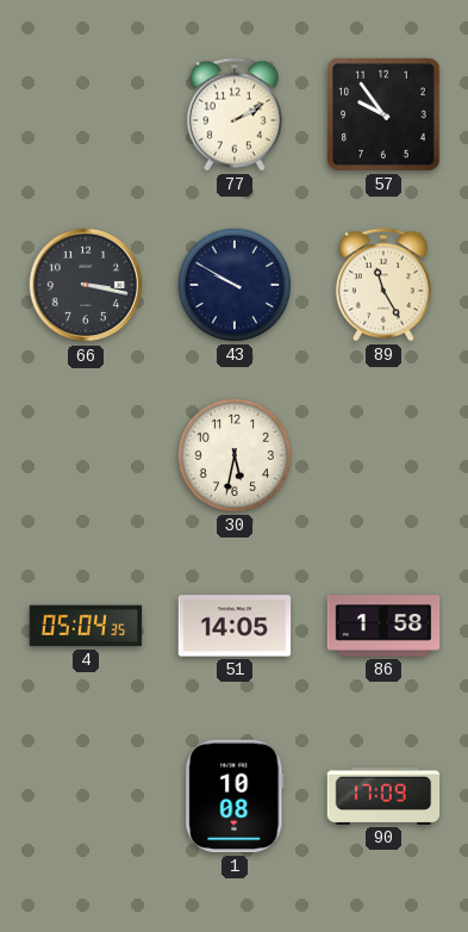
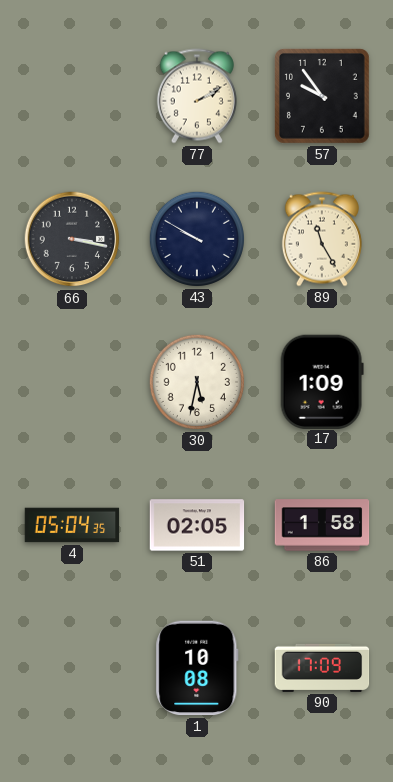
17: none -> 1:09
51: 14:05 -> 02:05
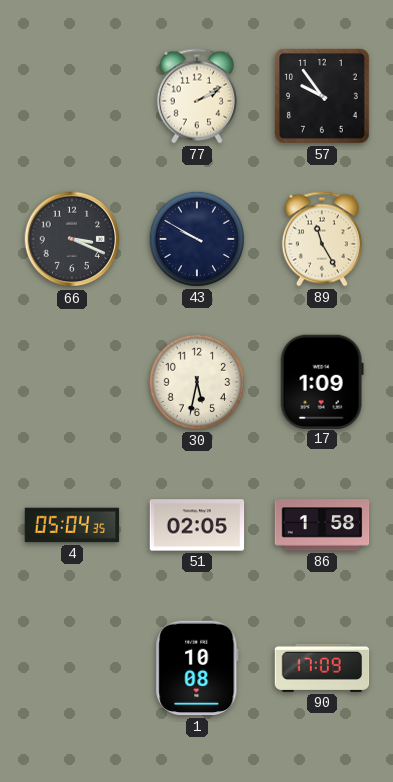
66: 3:17 -> 3:19
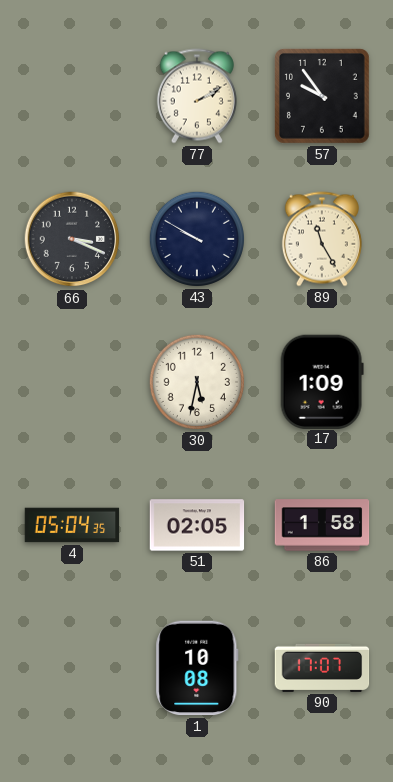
90: 17:09 -> 17:07
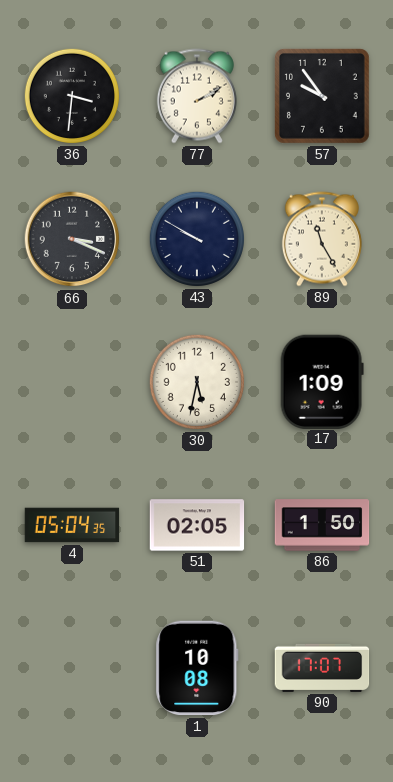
36: none -> 3:31
86: 1:58 -> 1:50
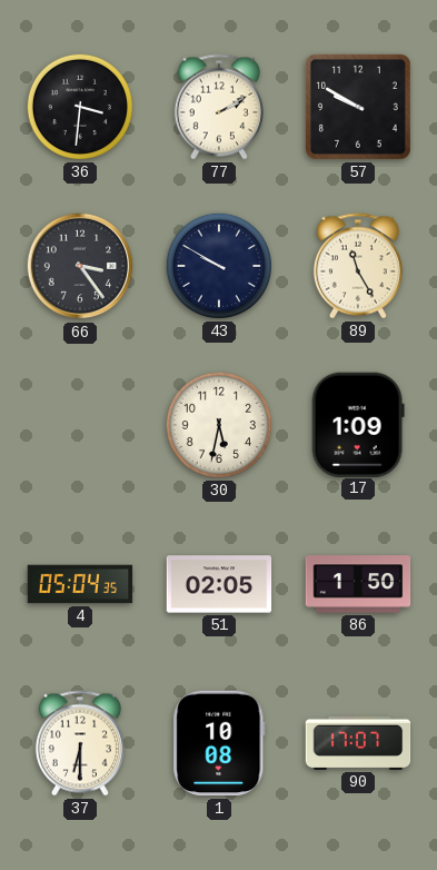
57: 9:54 -> 9:50
66: 3:19 -> 3:24
37: none -> 6:30
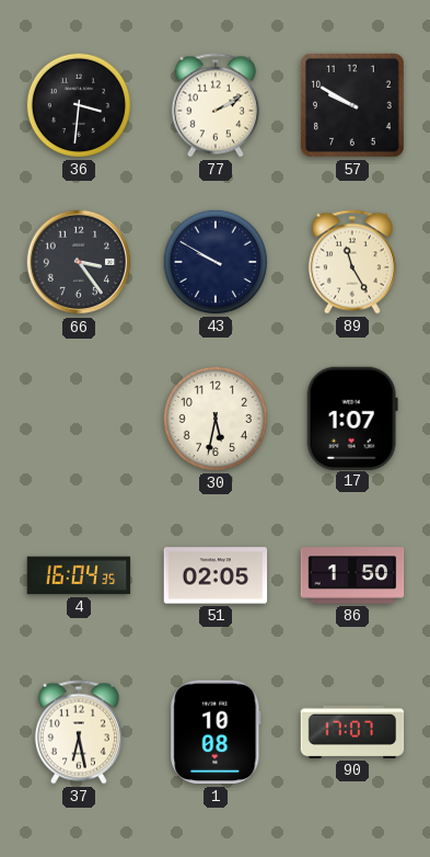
17: 1:09 -> 1:07
4: 05:04 -> 16:04
37: 6:30 -> 6:28
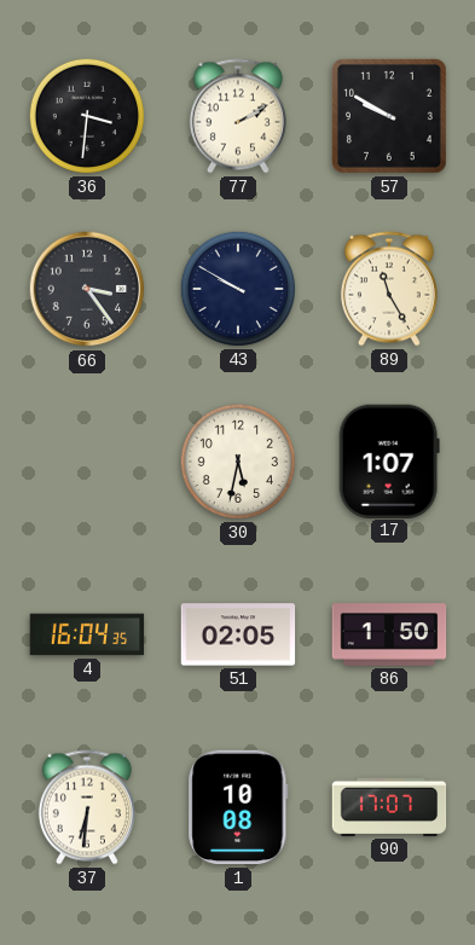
37: 6:28 -> 6:31
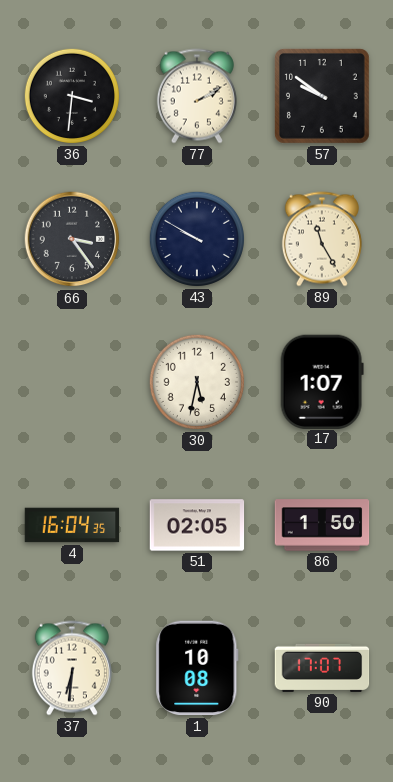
57: 9:50 -> 9:51
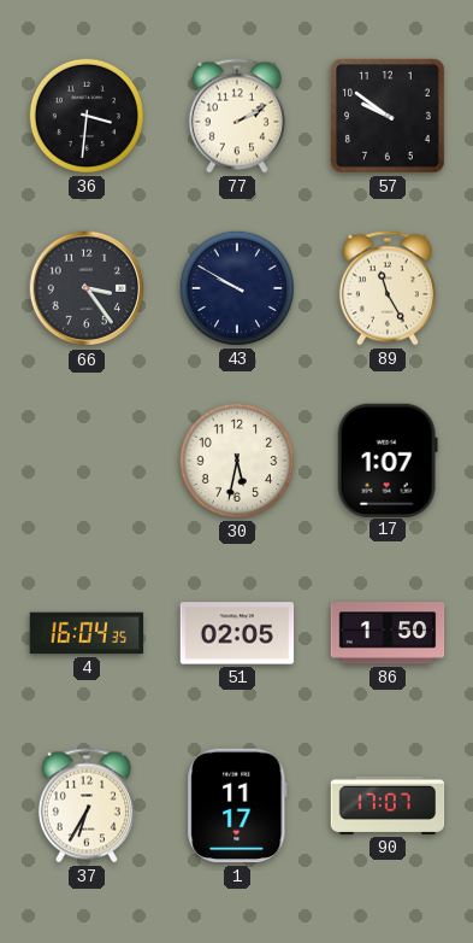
37: 6:31 -> 6:35
1: 10:08 -> 11:17
